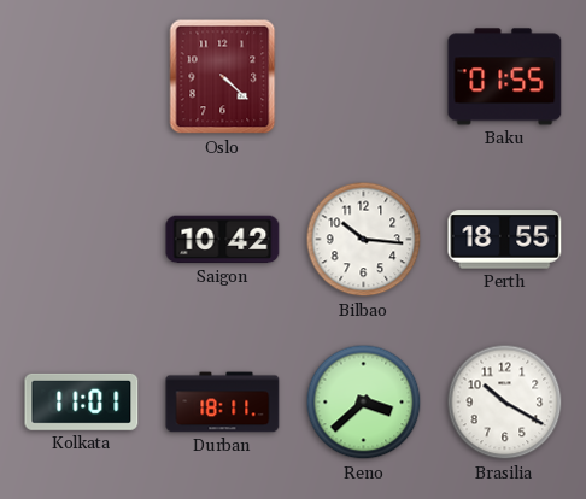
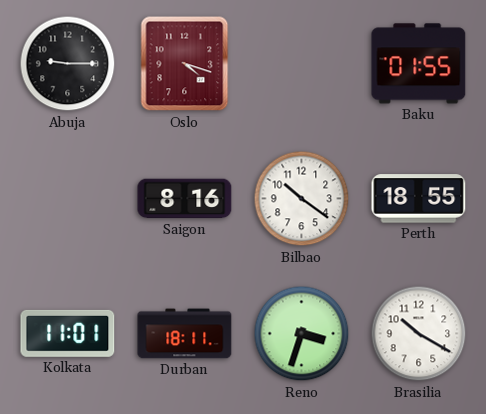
Abuja: none -> 9:15
Oslo: 4:22 -> 4:18
Saigon: 10:42 -> 8:16
Bilbao: 10:16 -> 10:21
Reno: 3:38 -> 3:33
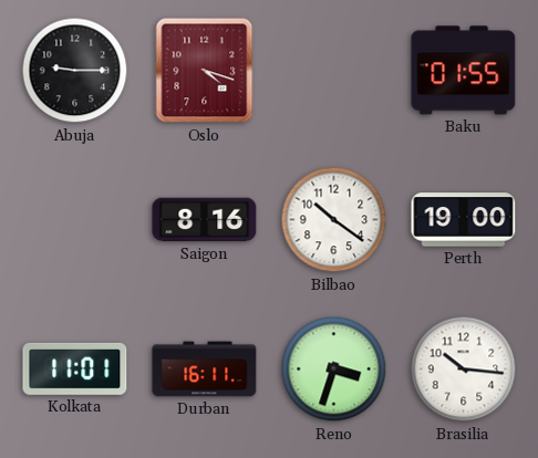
Perth: 18:55 -> 19:00
Durban: 18:11 -> 16:11
Brasilia: 10:20 -> 10:16
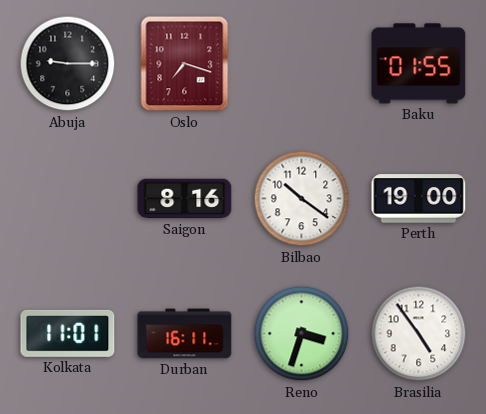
Oslo: 4:18 -> 7:18
Brasilia: 10:16 -> 4:54
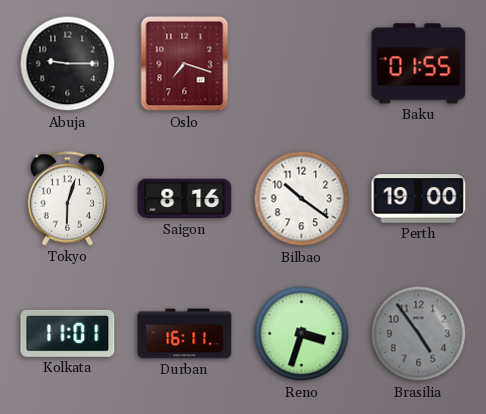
Tokyo: none -> 6:03
Brasilia dial: white -> grey
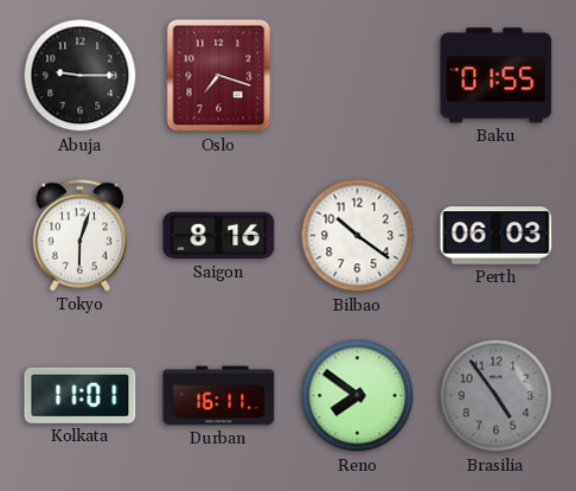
Perth: 19:00 -> 06:03
Reno: 3:33 -> 7:51
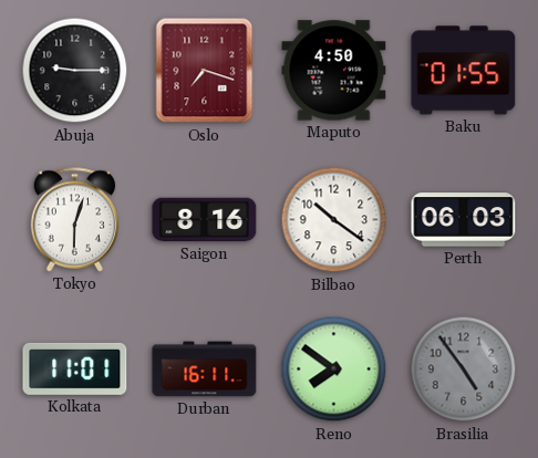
Maputo: none -> 4:50
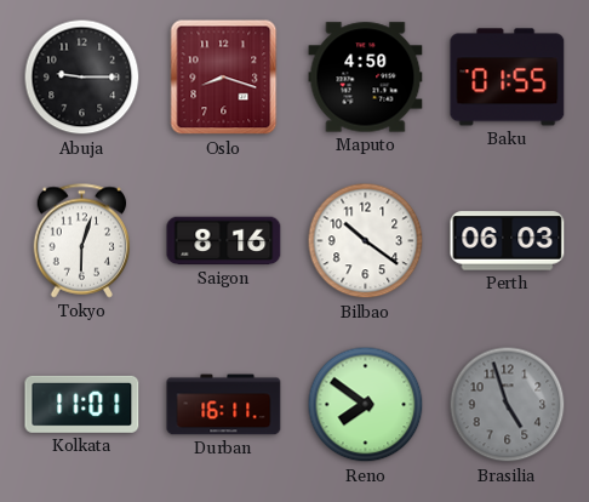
Oslo: 7:18 -> 8:18
Brasilia: 4:54 -> 4:57
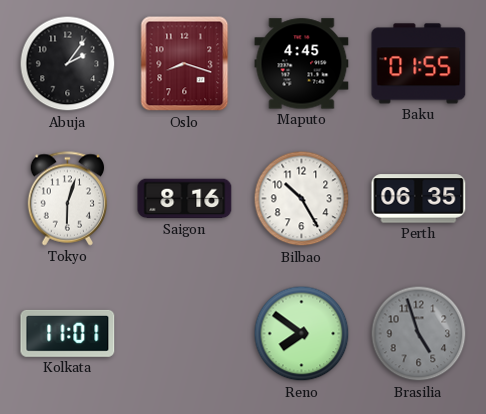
Abuja: 9:15 -> 2:06
Maputo: 4:50 -> 4:45
Bilbao: 10:21 -> 10:25
Perth: 06:03 -> 06:35
Durban: 16:11 -> none
